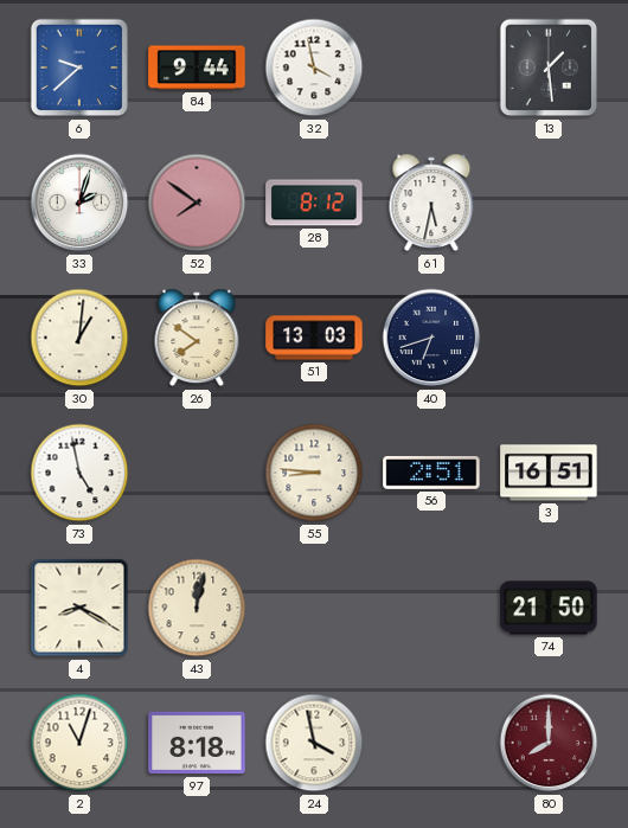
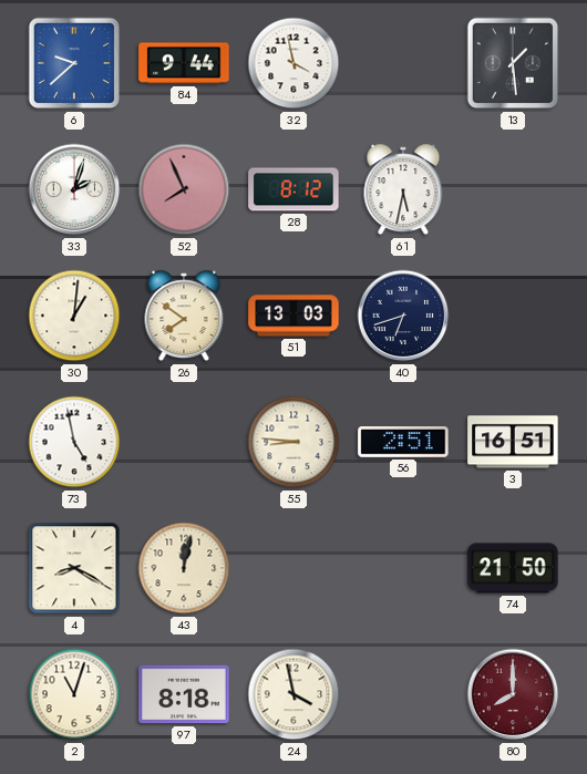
52: 7:51 -> 7:56
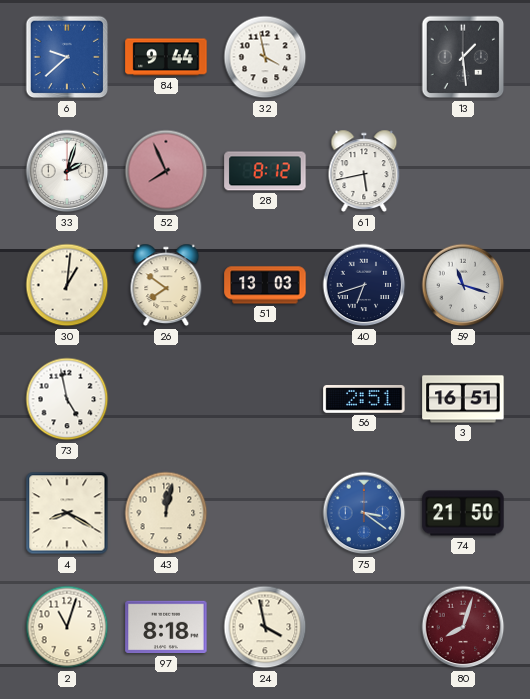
61: 5:32 -> 5:43
59: none -> 11:18
55: 8:46 -> none
75: none -> 3:21
80: 8:00 -> 8:03
